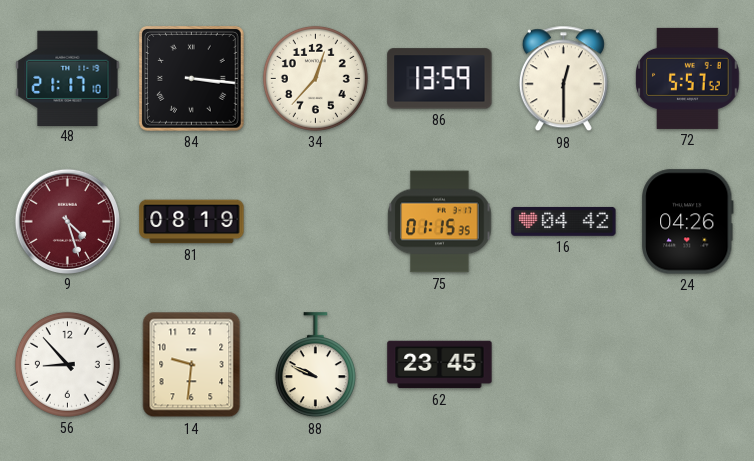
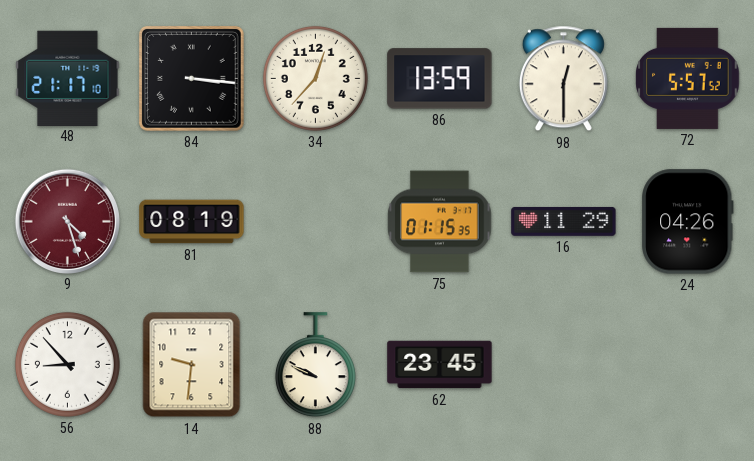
16: 04:42 -> 11:29
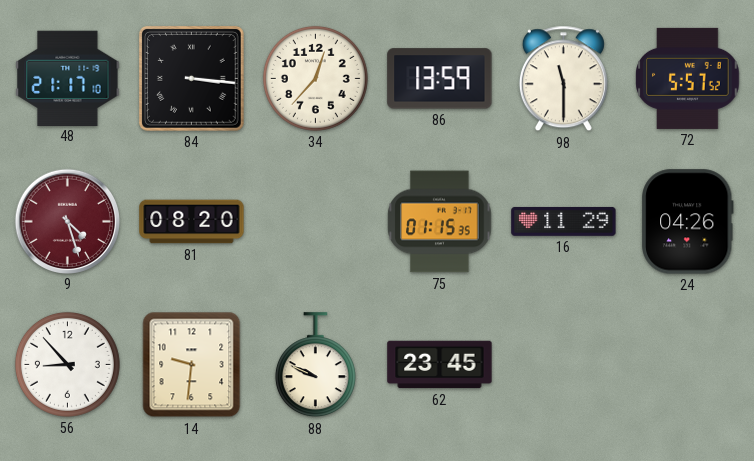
98: 12:30 -> 11:30
81: 08:19 -> 08:20
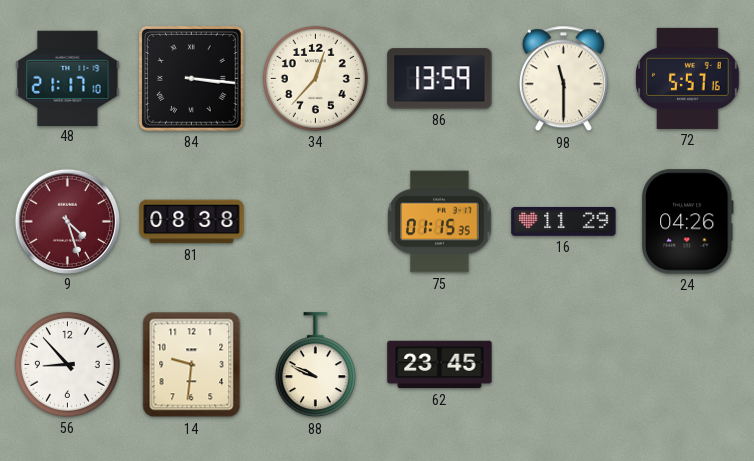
72: 5:57:52 -> 5:57:16
81: 08:20 -> 08:38
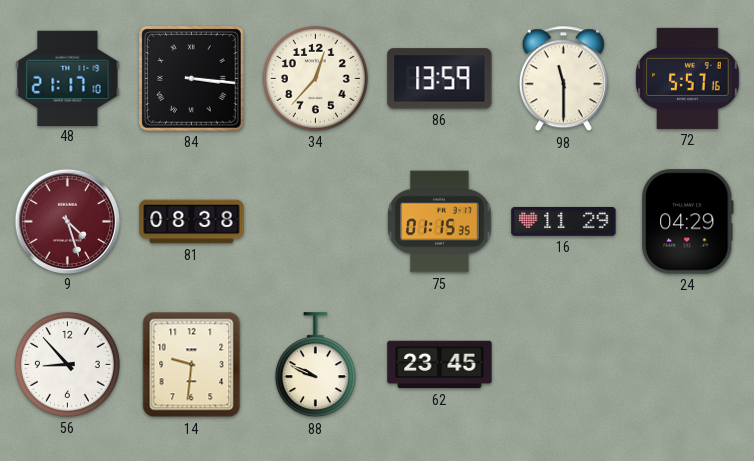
24: 04:26 -> 04:29
